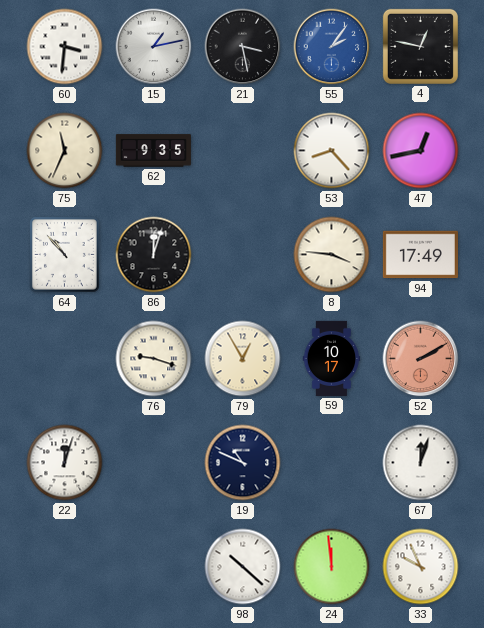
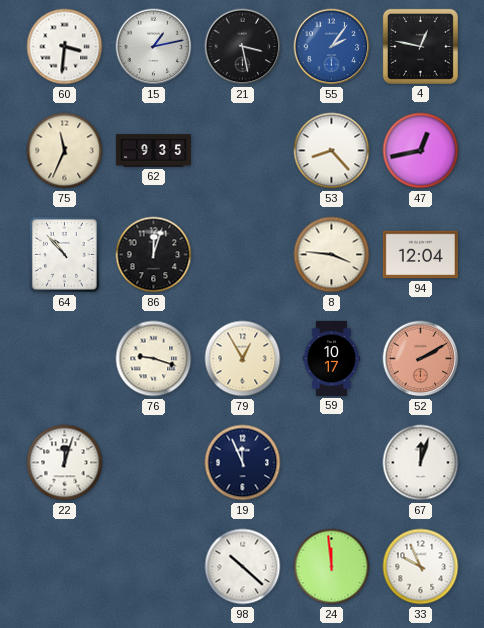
94: 17:49 -> 12:04
19: 10:49 -> 11:56
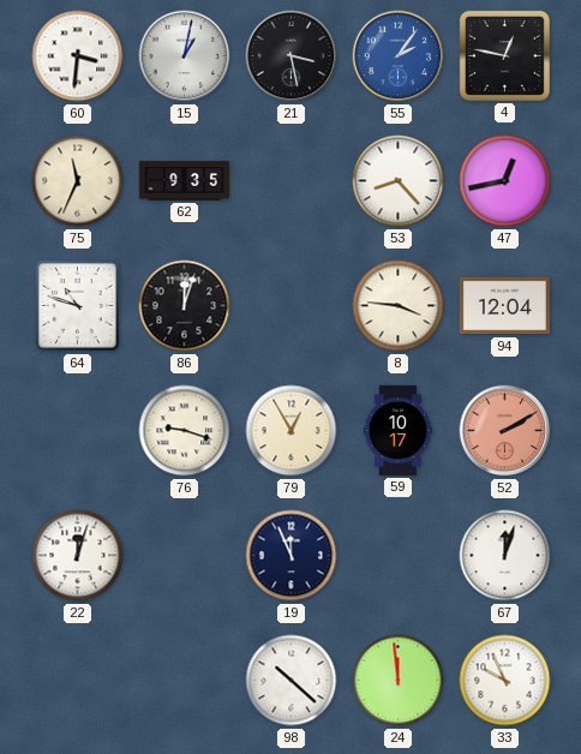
15: 1:13 -> 1:02
64: 10:53 -> 10:48
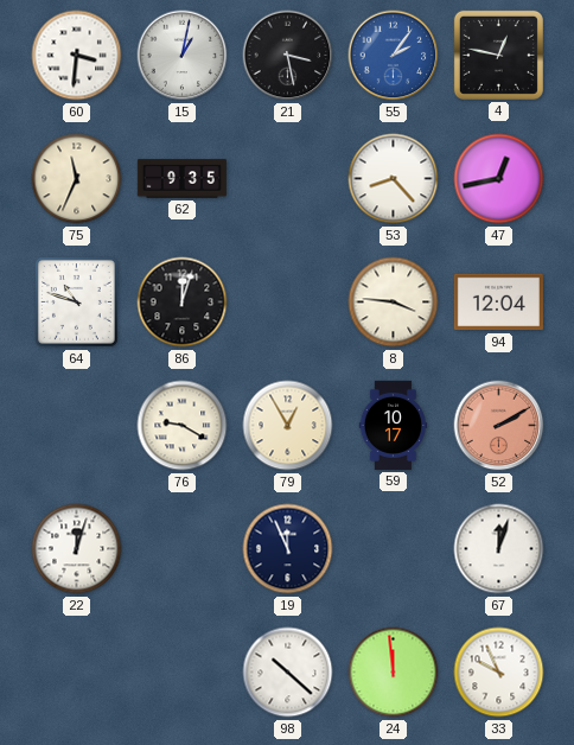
76: 9:18 -> 9:20
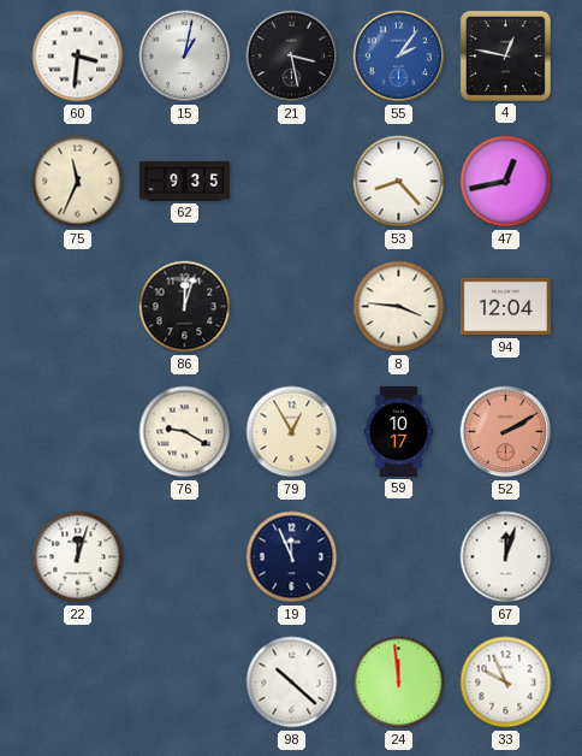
64: 10:48 -> none
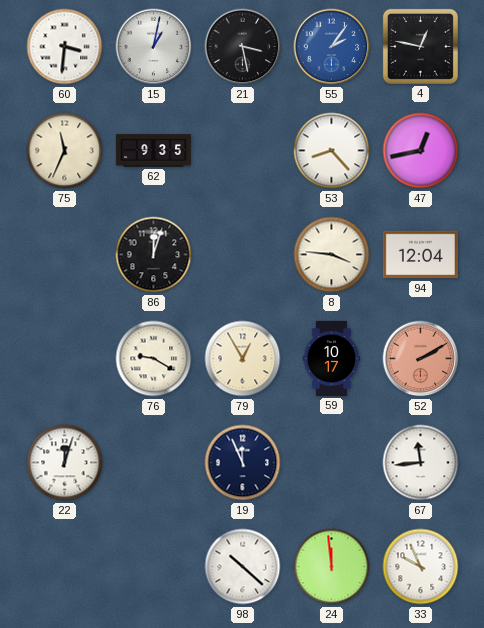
67: 12:03 -> 11:44
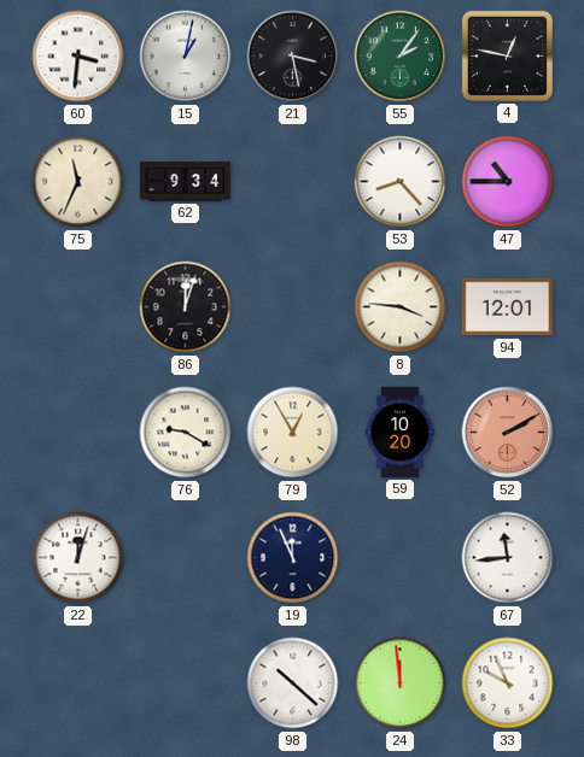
55 dial: blue -> green
62: 9:35 -> 9:34
47: 12:43 -> 10:45
94: 12:04 -> 12:01
59: 10:17 -> 10:20
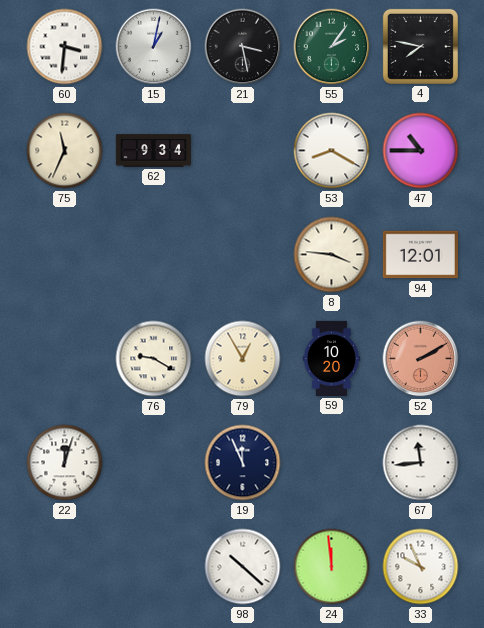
4: 12:47 -> 7:47
53: 8:23 -> 8:20
86: 12:03 -> none
